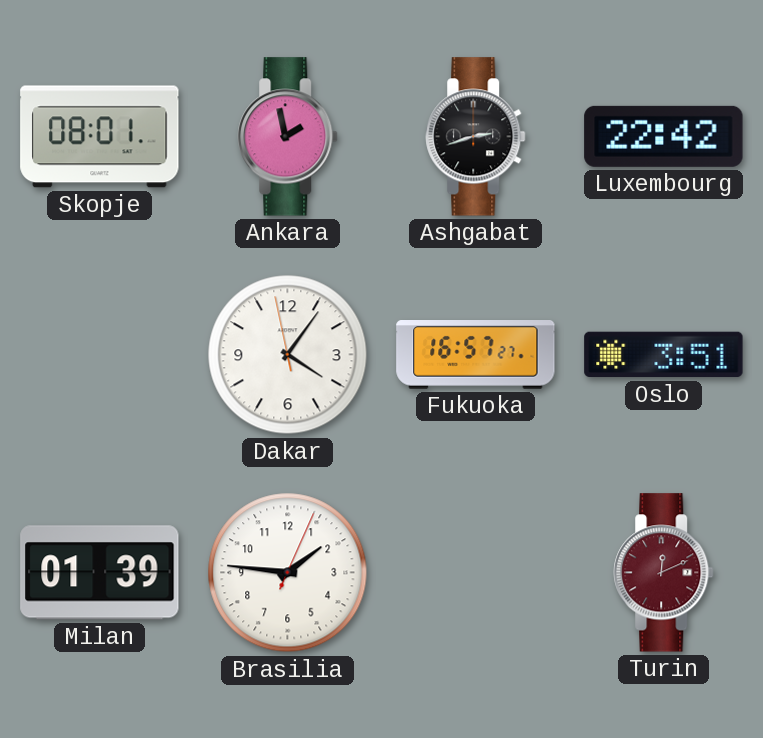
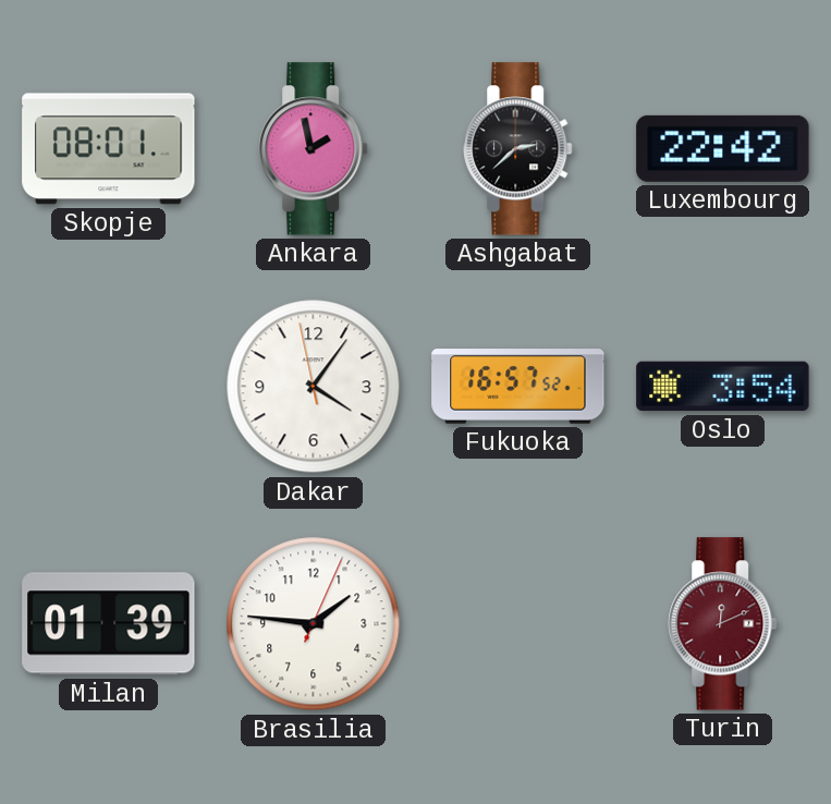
Ashgabat: 2:42 -> 2:38
Fukuoka: 16:57:27 -> 16:57:52
Oslo: 3:51 -> 3:54
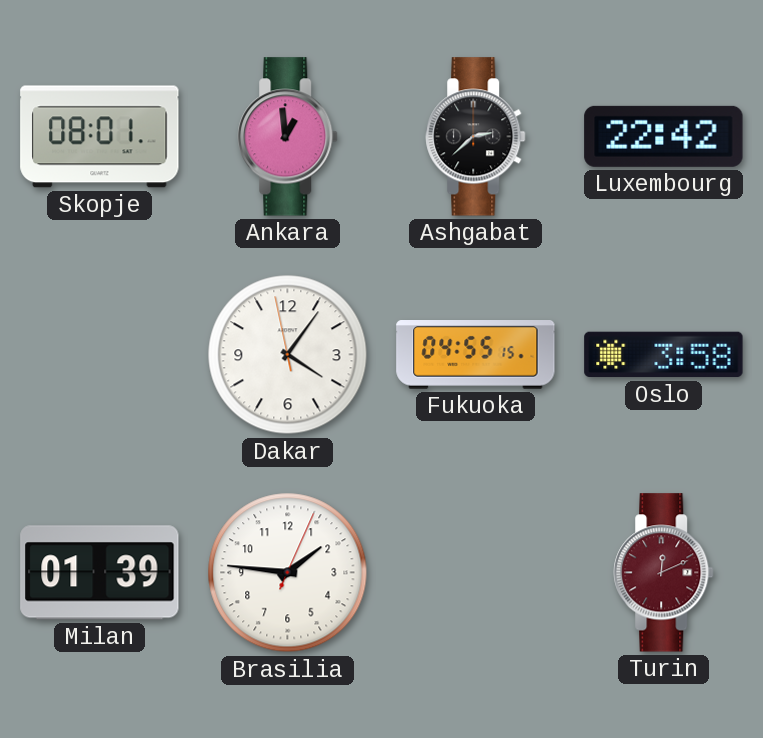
Ankara: 1:58 -> 12:59
Fukuoka: 16:57 -> 04:55
Oslo: 3:54 -> 3:58
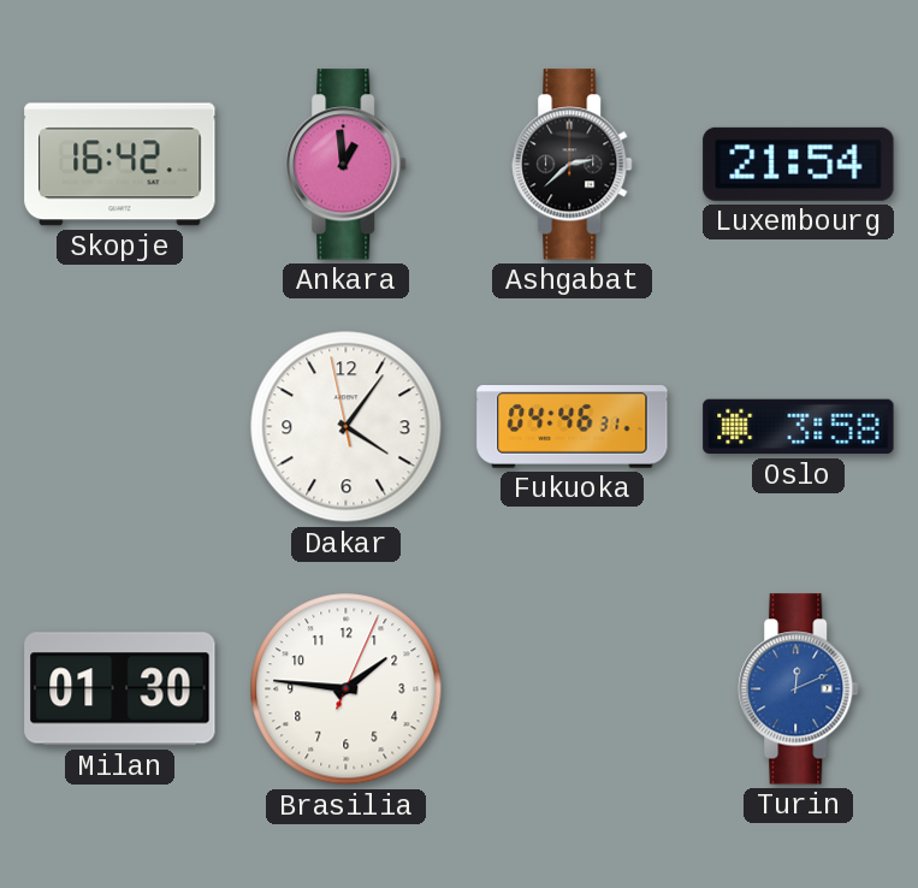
Skopje: 08:01 -> 16:42
Luxembourg: 22:42 -> 21:54
Fukuoka: 04:55 -> 04:46
Milan: 01:39 -> 01:30
Turin dial: burgundy -> blue
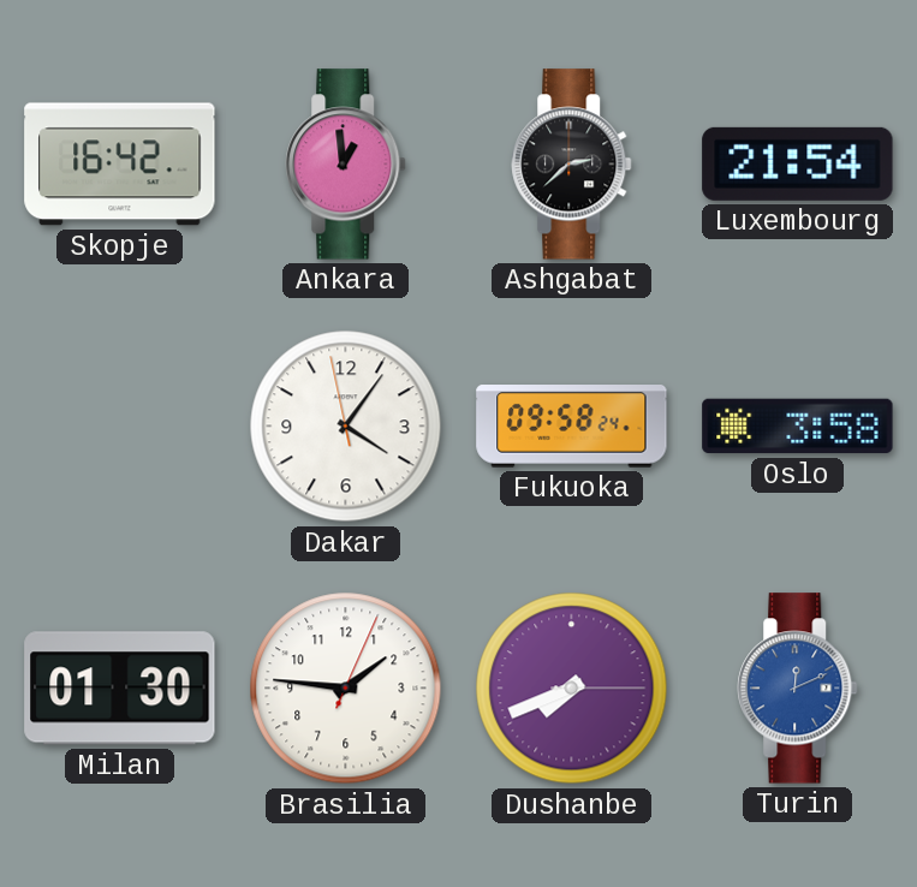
Fukuoka: 04:46 -> 09:58
Dushanbe: none -> 7:41
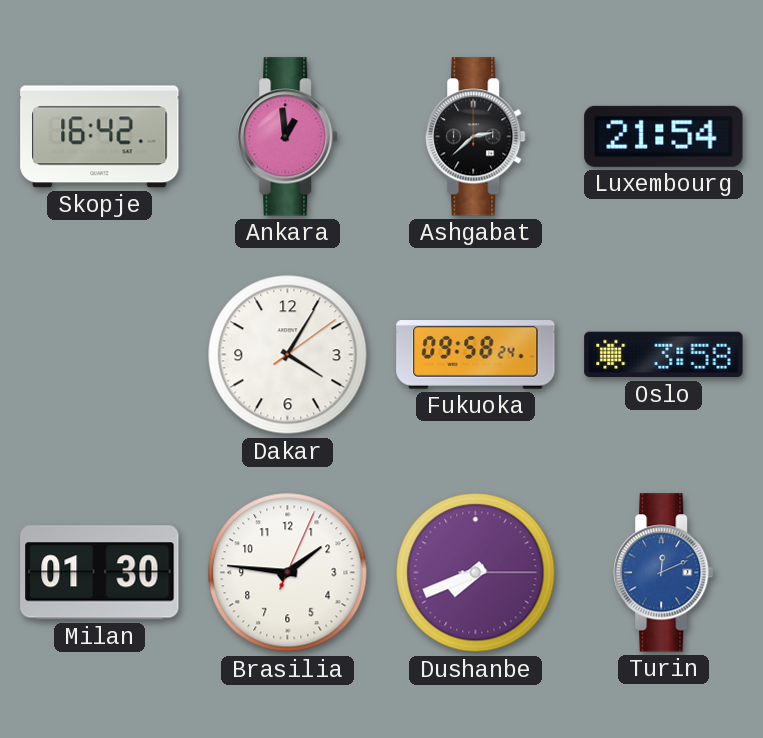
Dakar: 4:05:58 -> 4:05:09
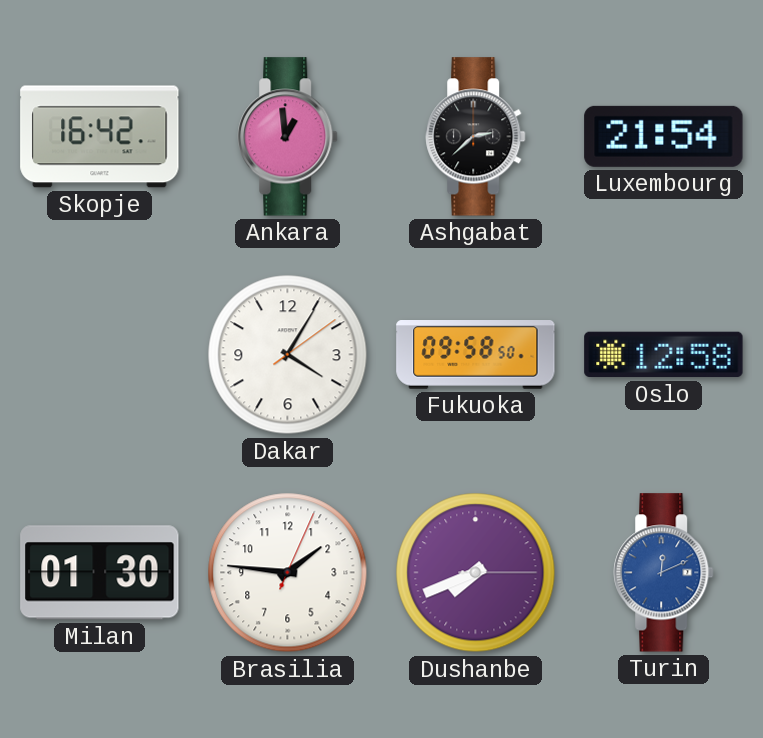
Fukuoka: 09:58:24 -> 09:58:50
Oslo: 3:58 -> 12:58
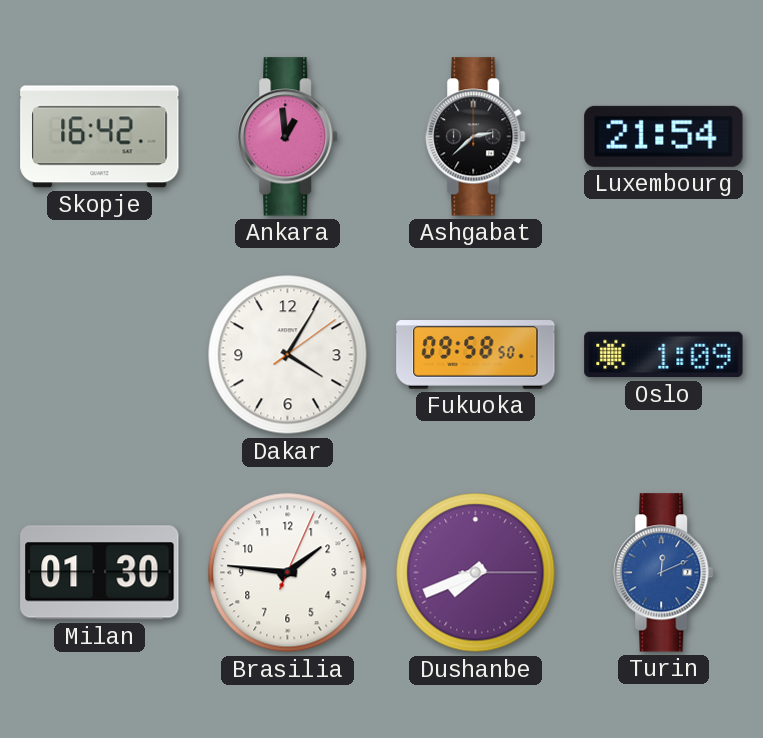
Oslo: 12:58 -> 1:09
